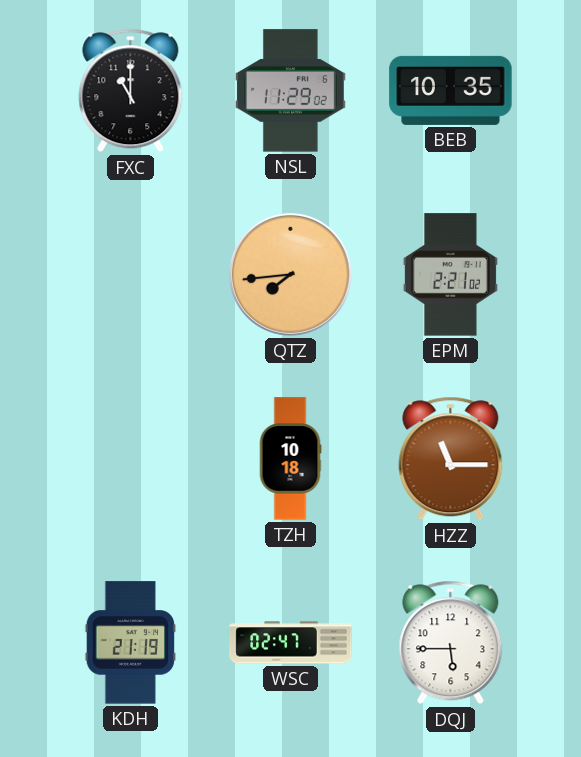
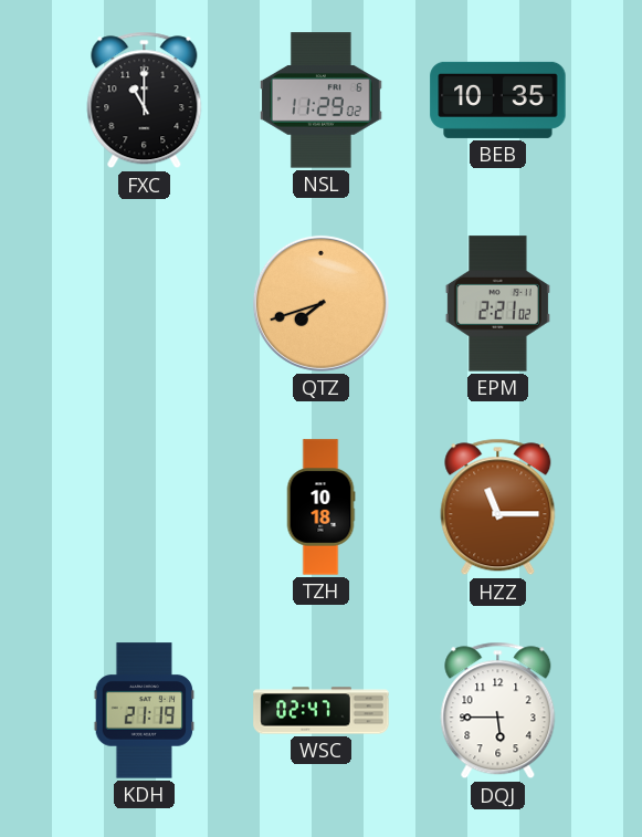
QTZ: 7:44 -> 7:42
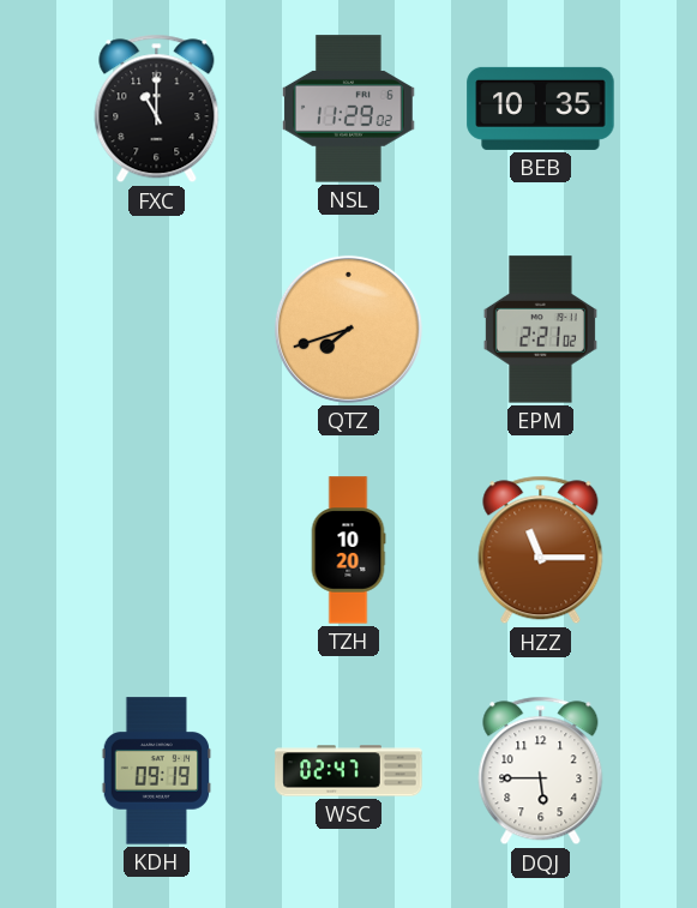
TZH: 10:18 -> 10:20
KDH: 21:19 -> 09:19
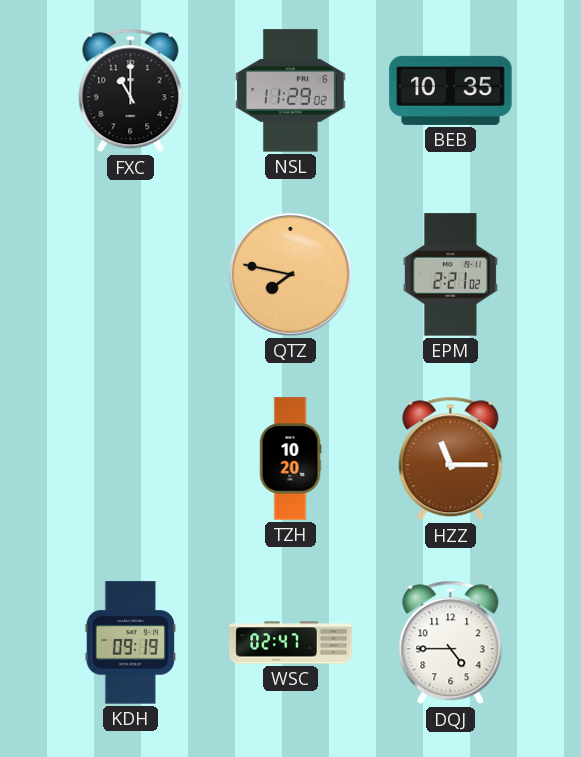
QTZ: 7:42 -> 7:47
DQJ: 5:45 -> 4:45
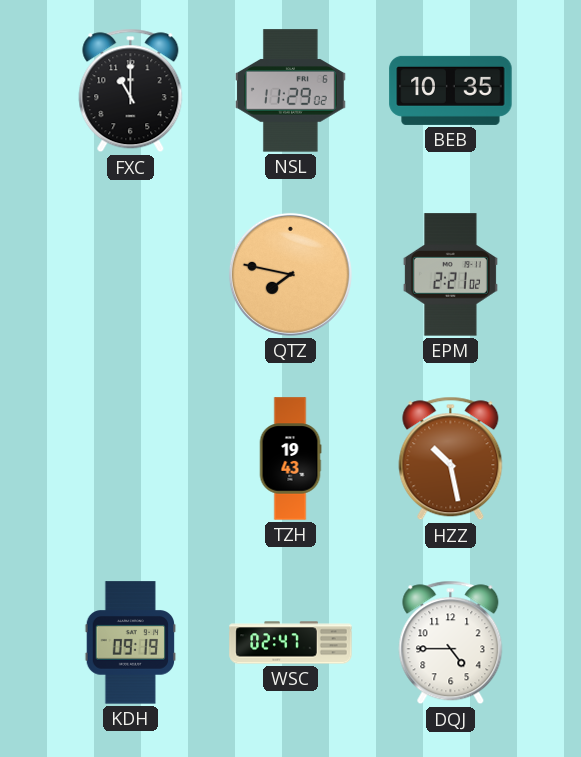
TZH: 10:20 -> 19:43
HZZ: 11:15 -> 10:28
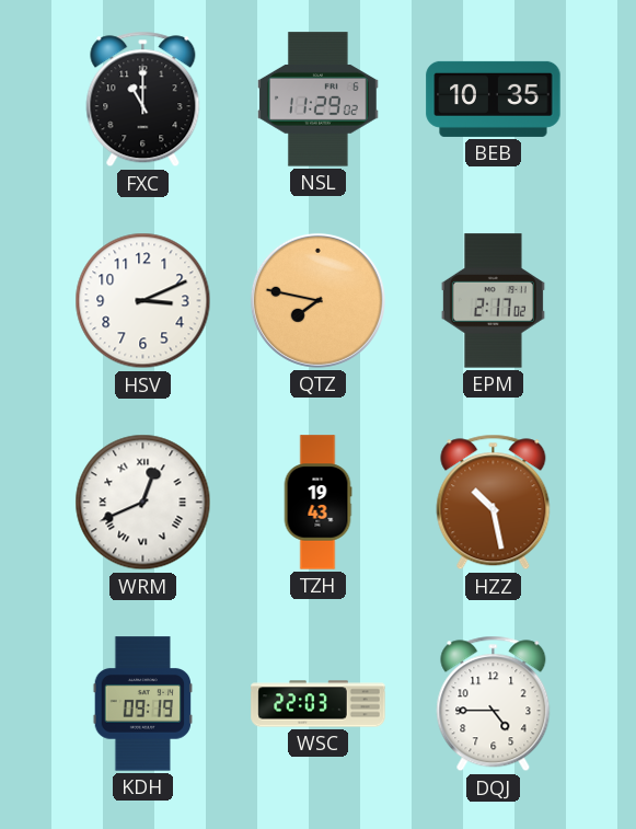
HSV: none -> 3:11
EPM: 2:21 -> 2:17
WRM: none -> 12:41
WSC: 02:47 -> 22:03
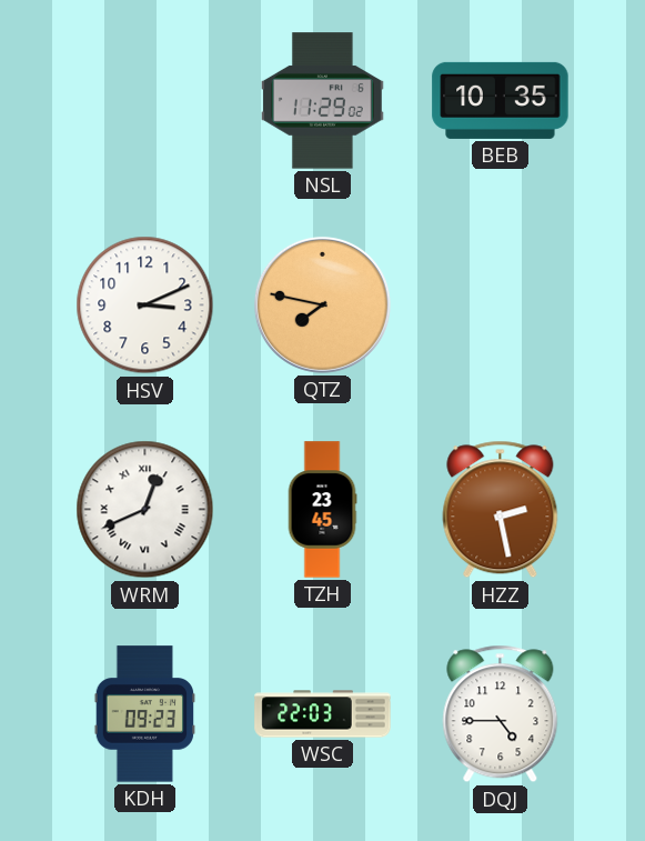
FXC: 11:00 -> none
EPM: 2:17 -> none
TZH: 19:43 -> 23:45
HZZ: 10:28 -> 2:28
KDH: 09:19 -> 09:23
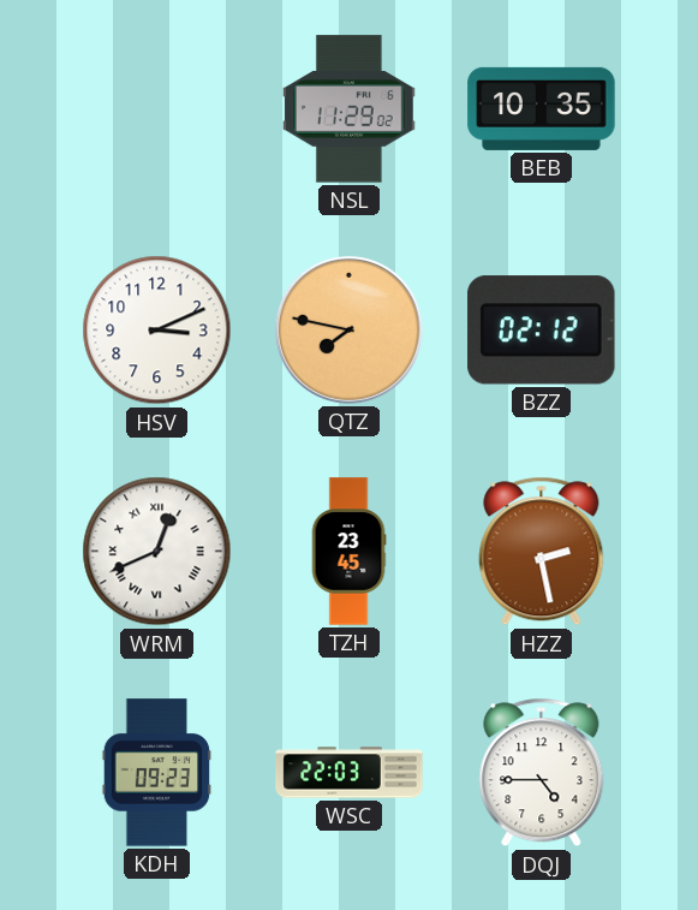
BZZ: none -> 02:12
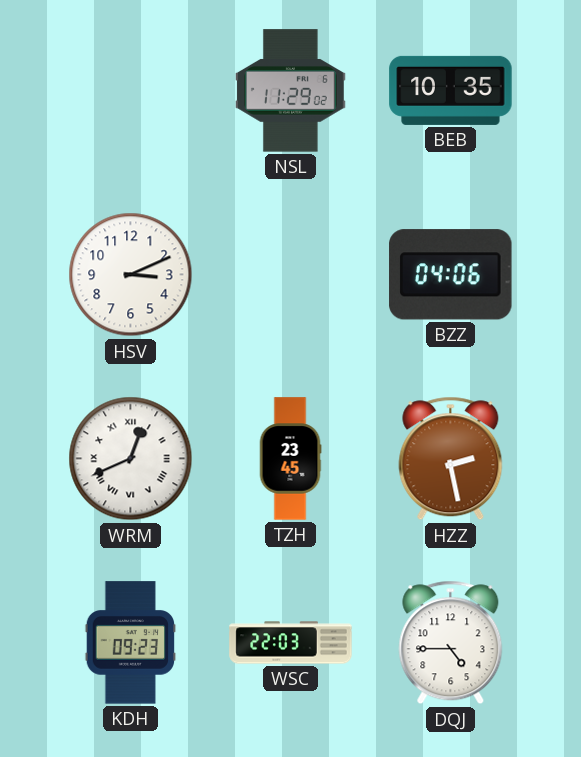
QTZ: 7:47 -> none
BZZ: 02:12 -> 04:06
